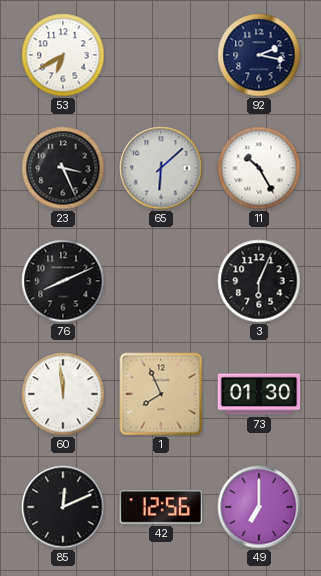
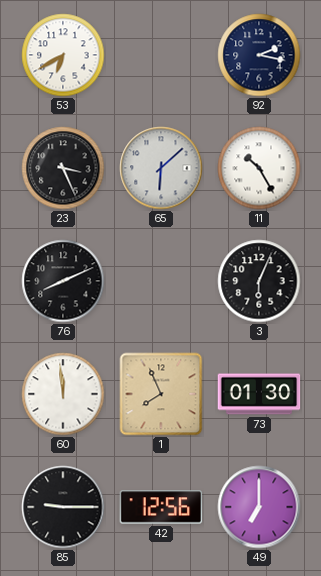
85: 12:11 -> 9:15
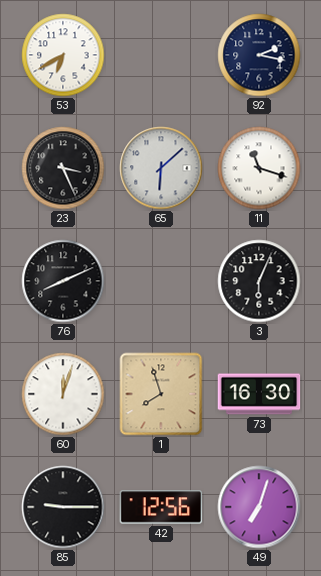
11: 10:25 -> 11:18
60: 11:59 -> 12:03
1: 7:56 -> 7:57
73: 01:30 -> 16:30
49: 7:00 -> 7:03
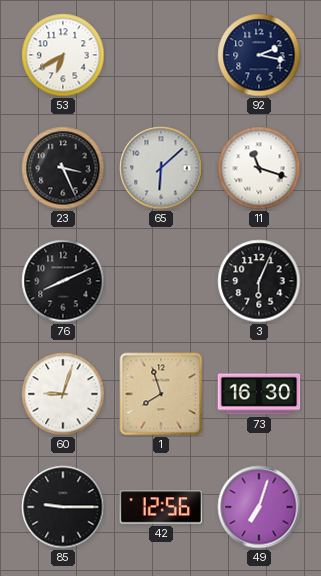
60: 12:03 -> 9:03
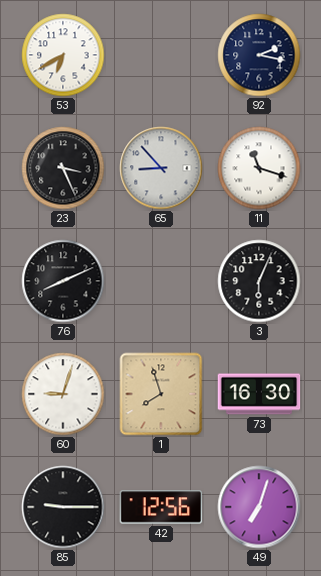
65: 6:08 -> 8:53
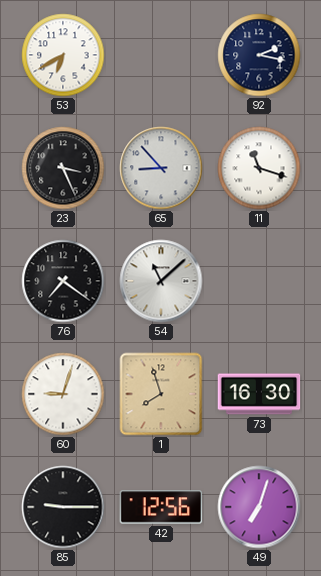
76: 8:11 -> 7:21
54: none -> 11:08
3: 6:04 -> none
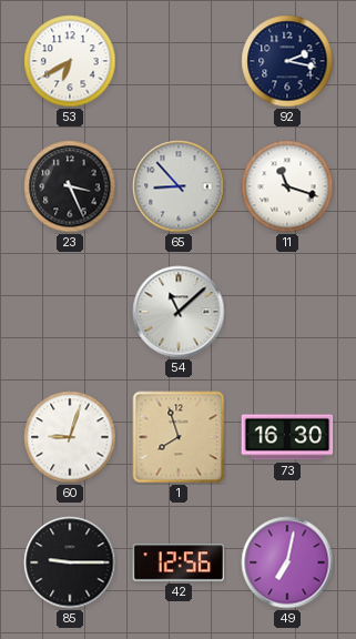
76: 7:21 -> none
49: 7:03 -> 7:02
